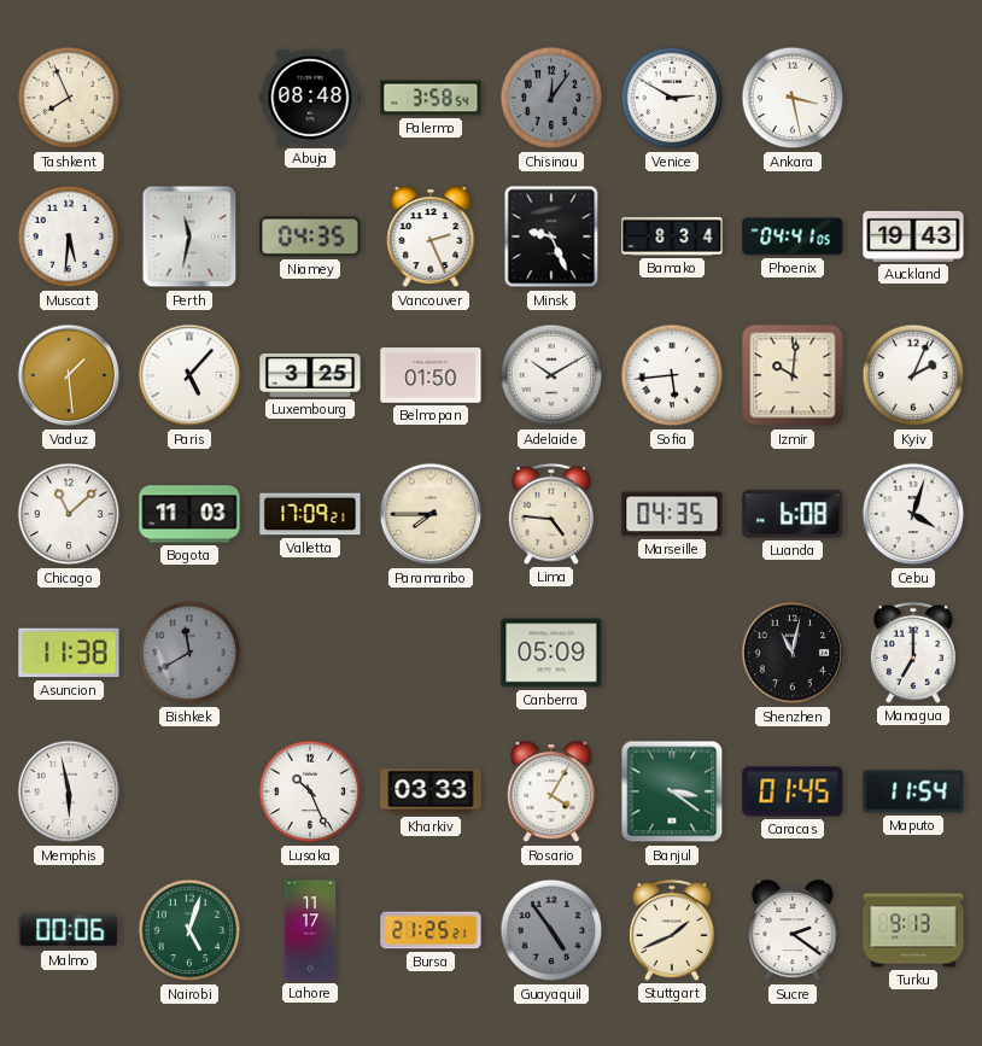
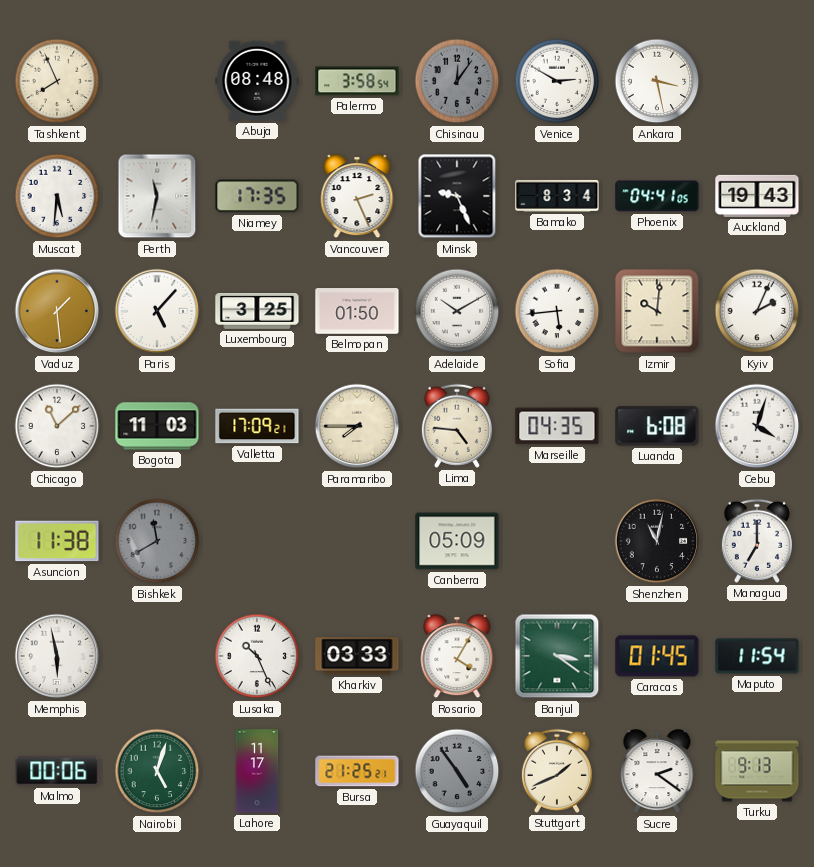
Niamey: 04:35 -> 17:35
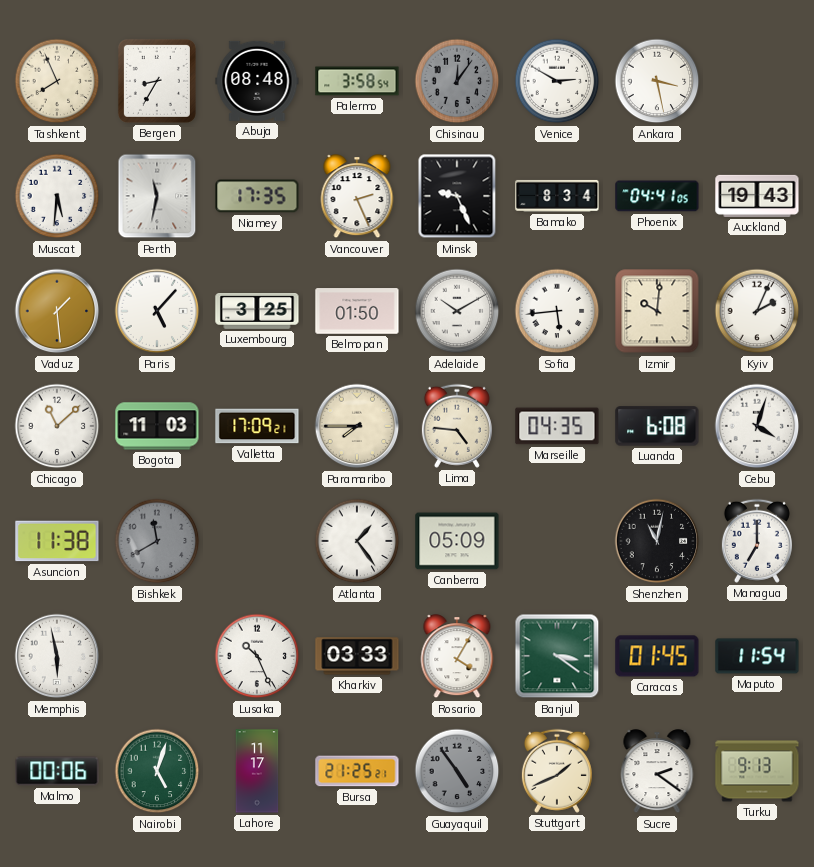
Bergen: none -> 8:35
Atlanta: none -> 1:24
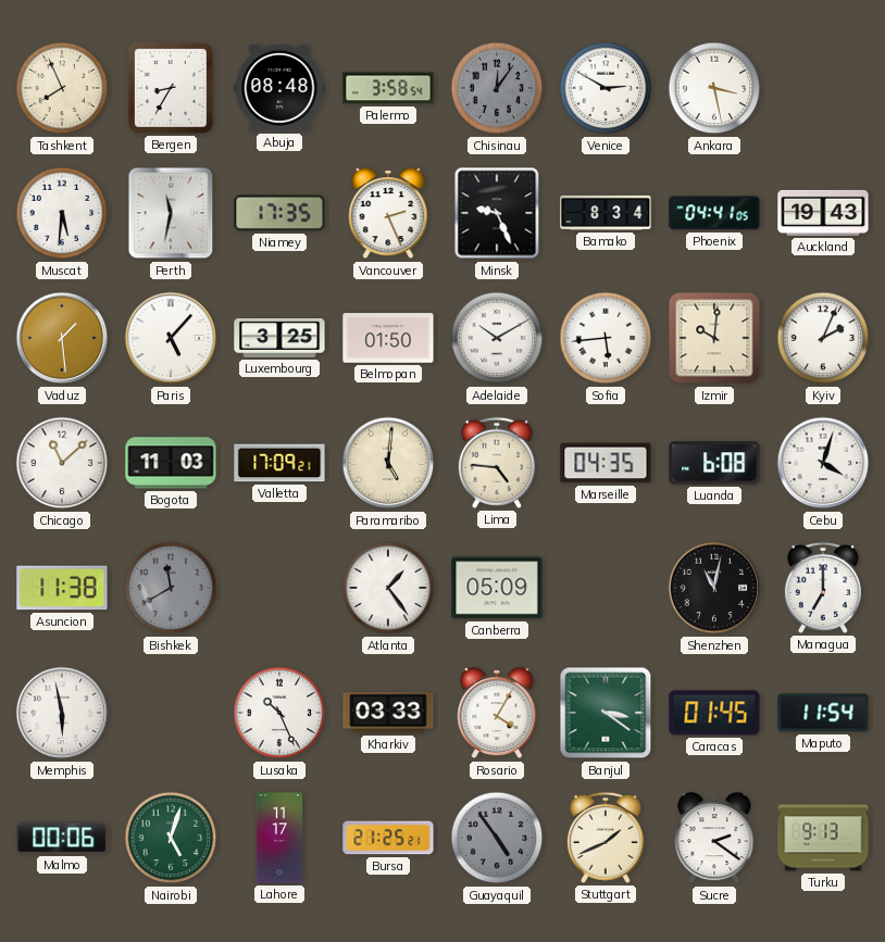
Paramaribo: 7:45 -> 5:01
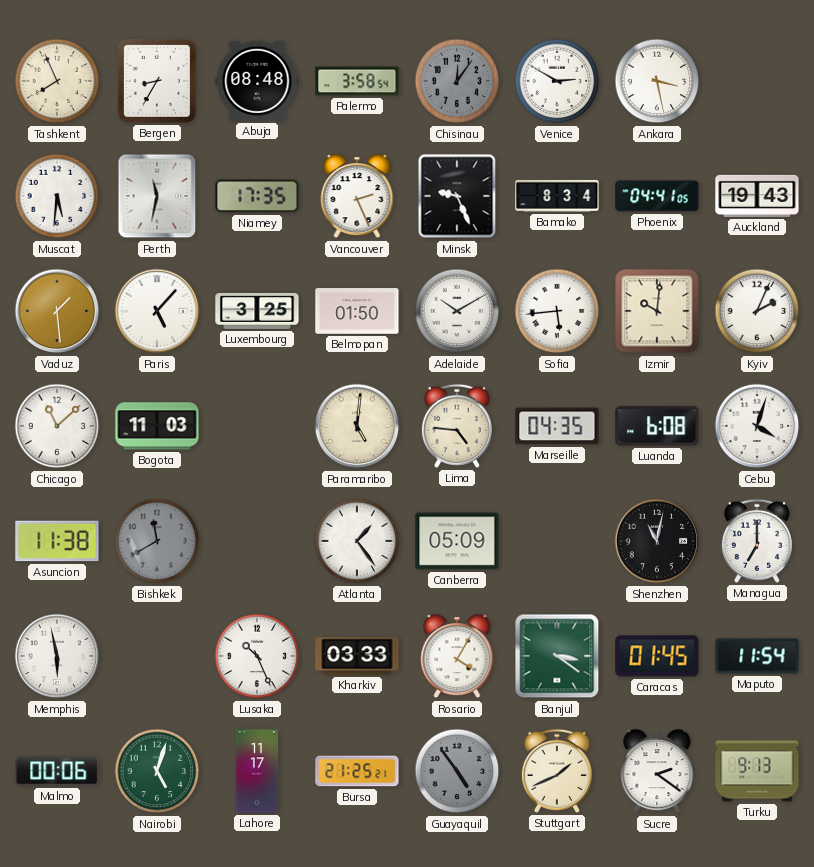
Valletta: 17:09 -> none
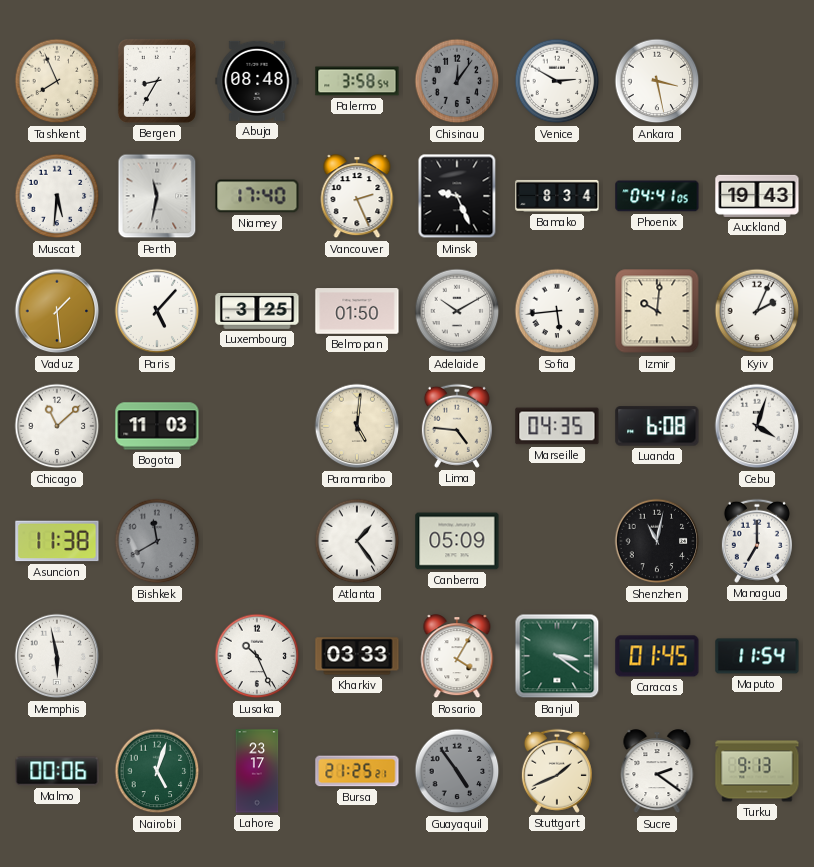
Niamey: 17:35 -> 17:40
Lahore: 11:17 -> 23:17
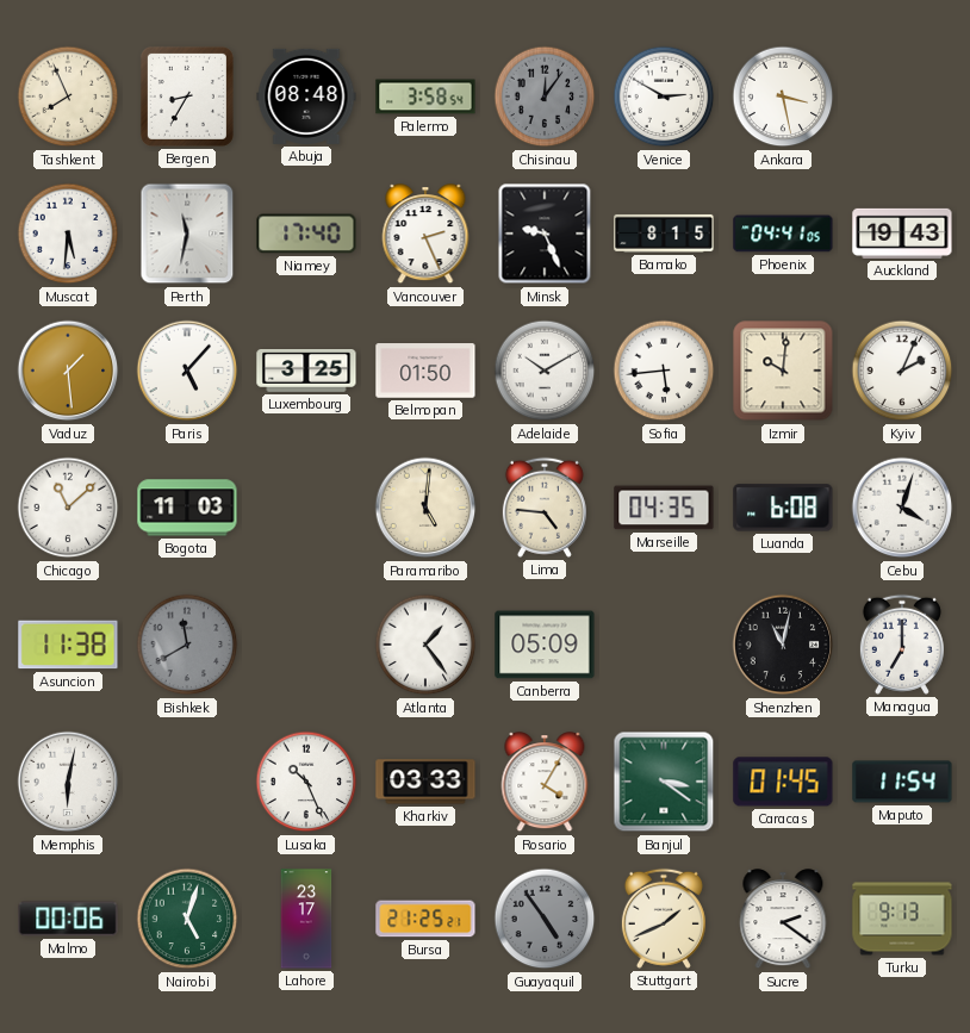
Bamako: 8:34 -> 8:15
Memphis: 5:58 -> 6:02
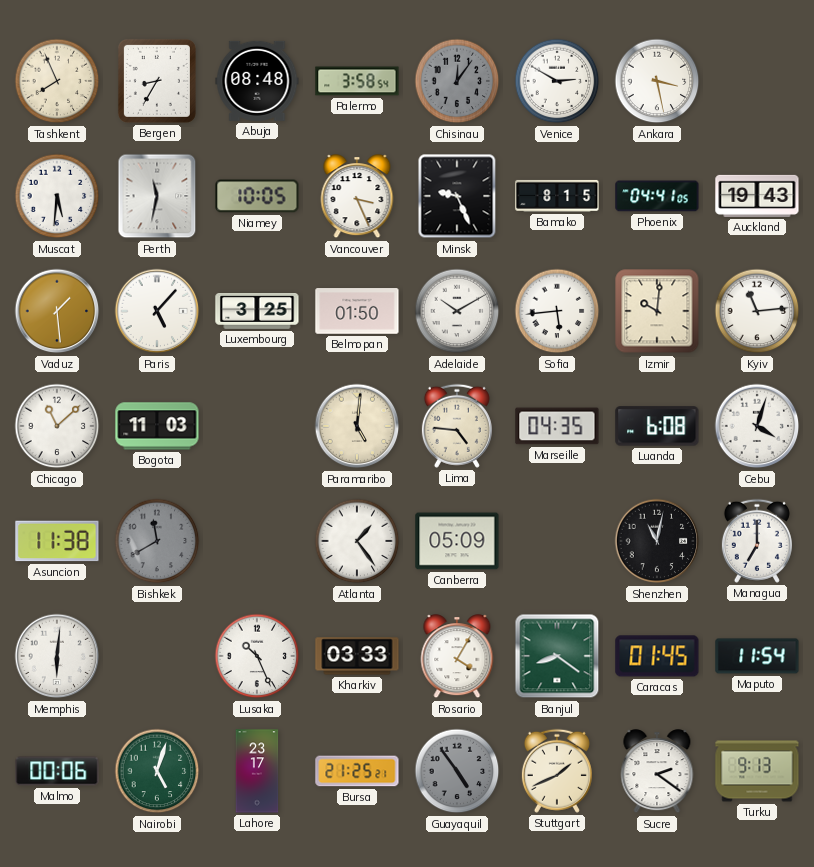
Niamey: 17:40 -> 10:05
Vancouver: 2:26 -> 3:26
Kyiv: 2:04 -> 11:14
Memphis: 6:02 -> 6:01
Banjul: 3:21 -> 8:21
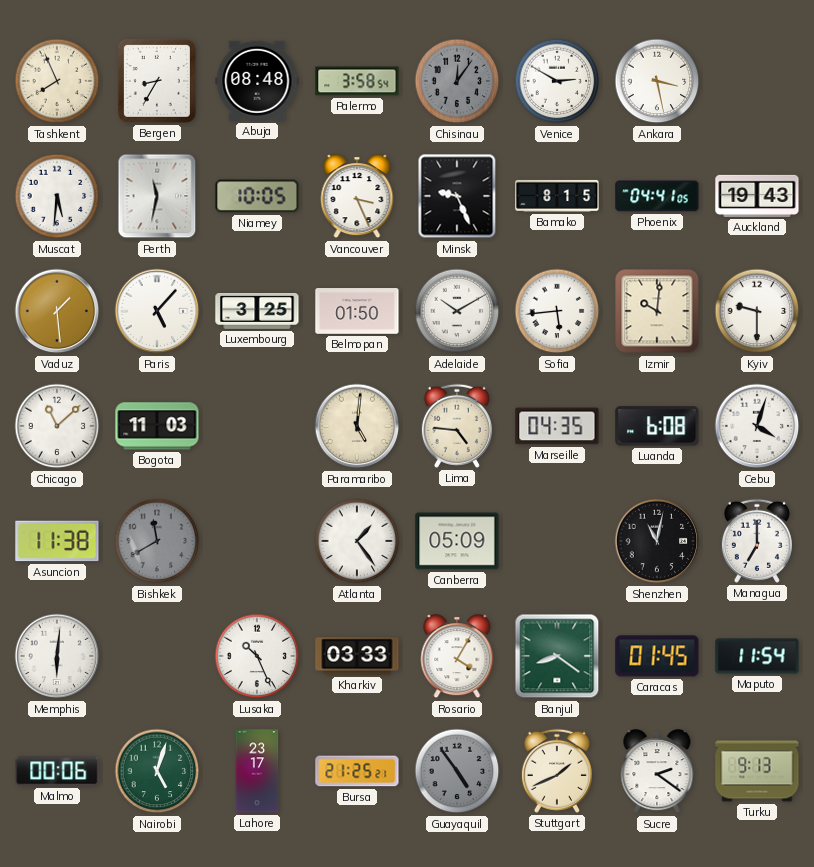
Kyiv: 11:14 -> 9:30
